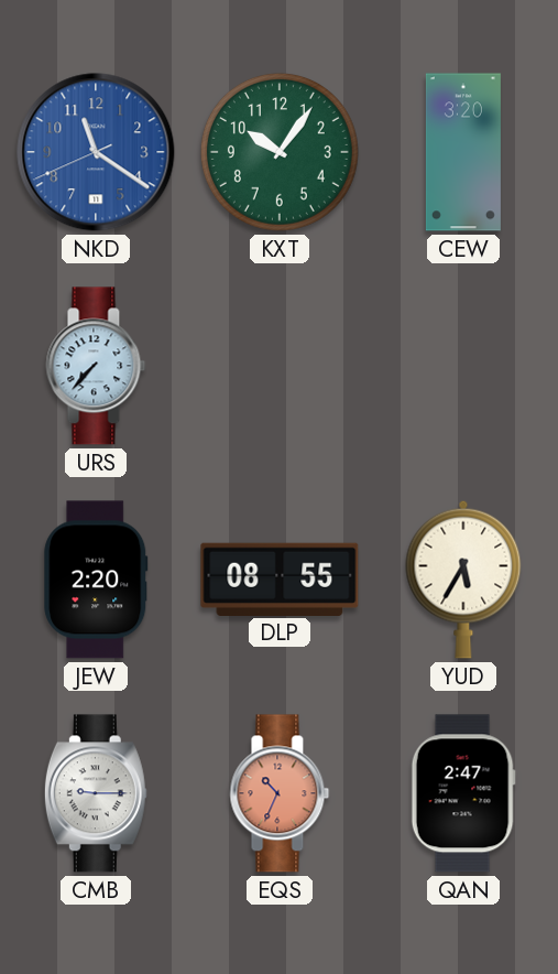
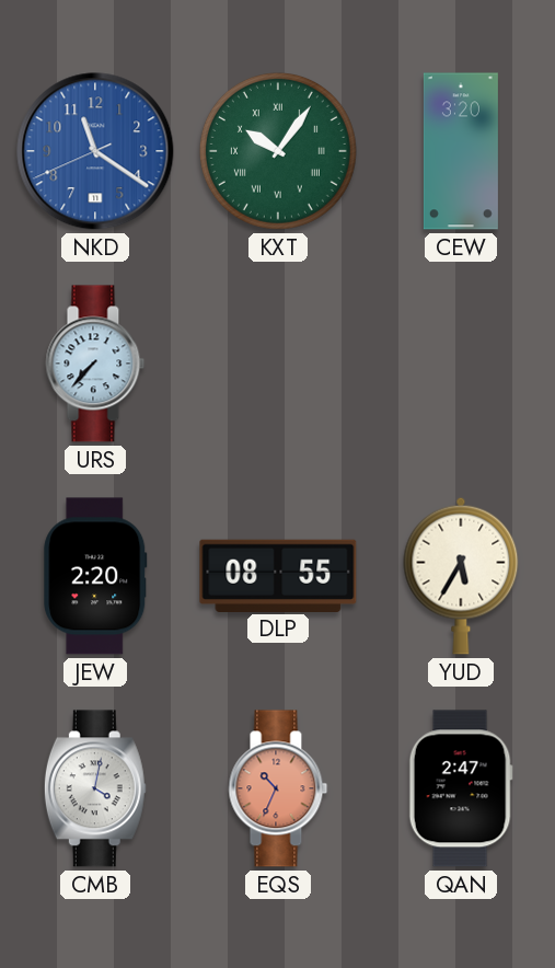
KXT numerals: Arabic -> Roman
CMB: 9:15 -> 4:02
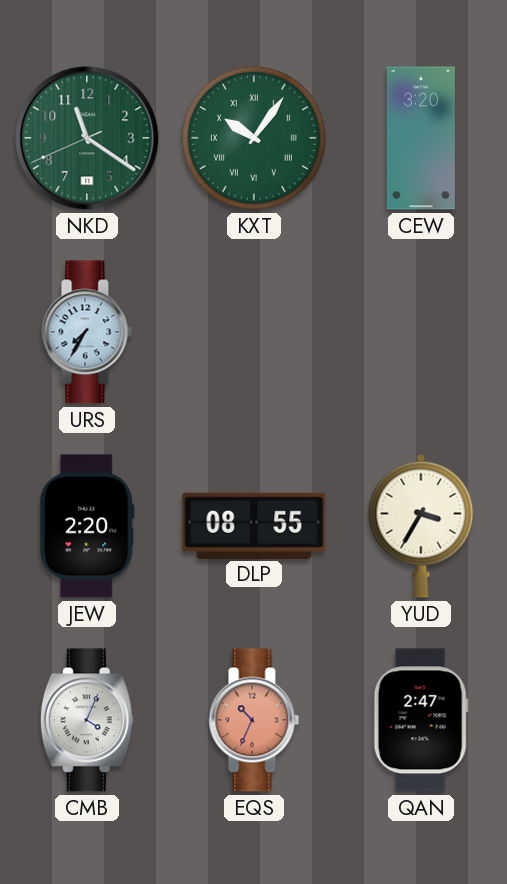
NKD dial: blue -> green
URS: 7:37 -> 7:35
YUD: 5:35 -> 3:35
CMB: 4:02 -> 4:04
